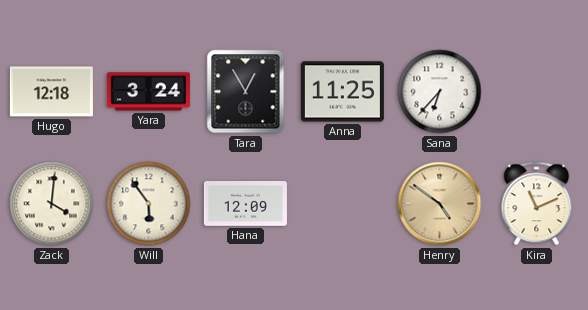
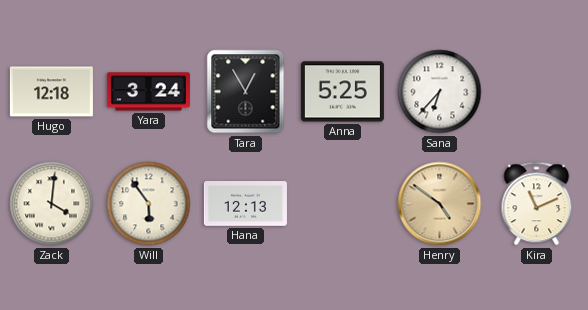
Anna: 11:25 -> 5:25
Hana: 12:09 -> 12:13
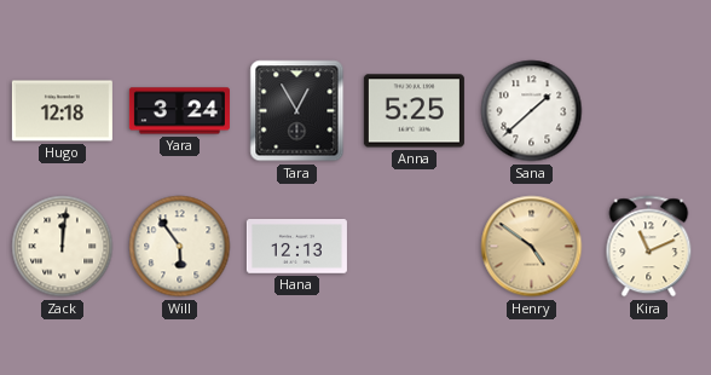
Sana: 6:37 -> 1:38
Zack: 4:01 -> 12:01
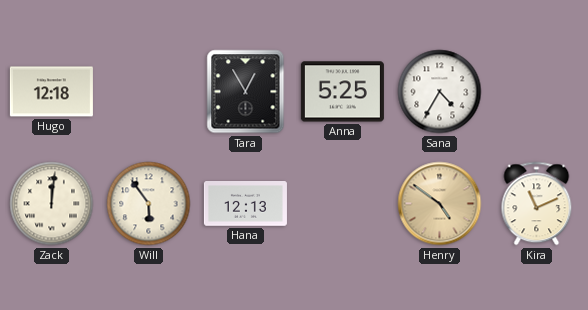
Yara: 3:24 -> none
Sana: 1:38 -> 4:35
